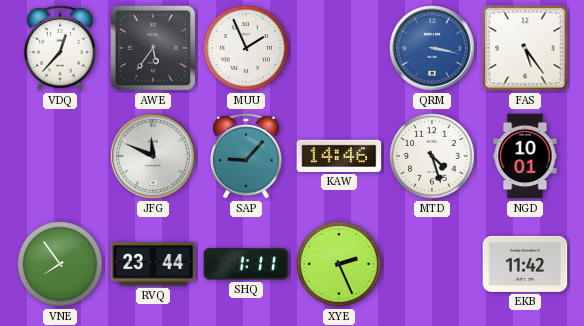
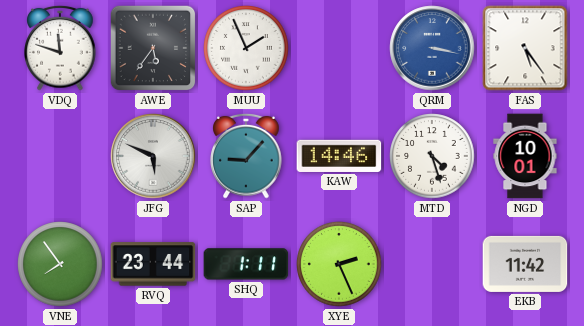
VDQ: 12:37 -> 11:48
JFG: 11:49 -> 5:49
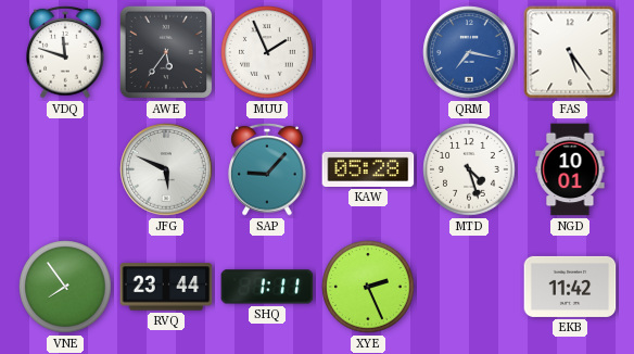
QRM: 3:17 -> 7:17
KAW: 14:46 -> 05:28
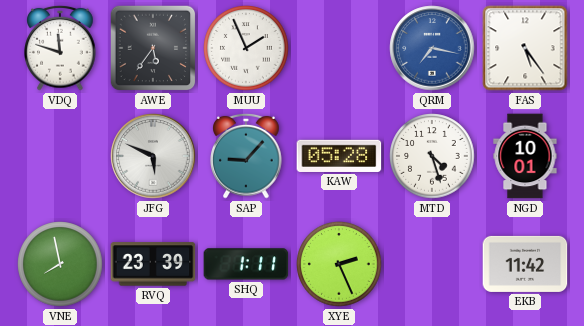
VNE: 7:54 -> 7:58
RVQ: 23:44 -> 23:39
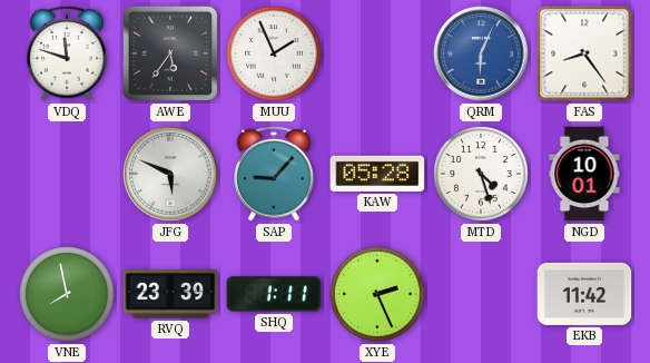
QRM: 7:17 -> 6:04
FAS: 5:24 -> 8:24
